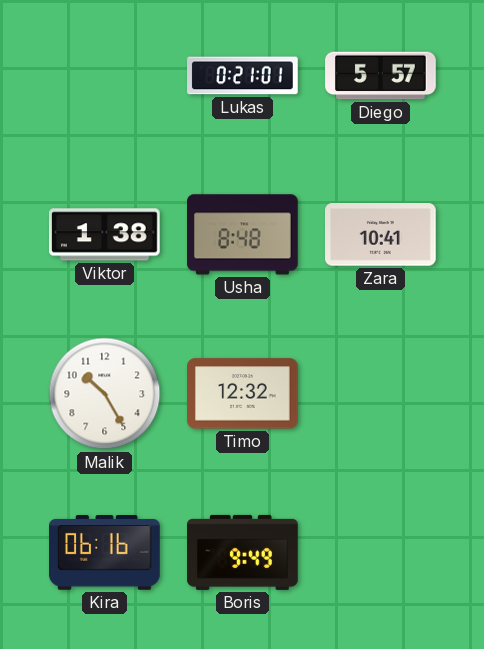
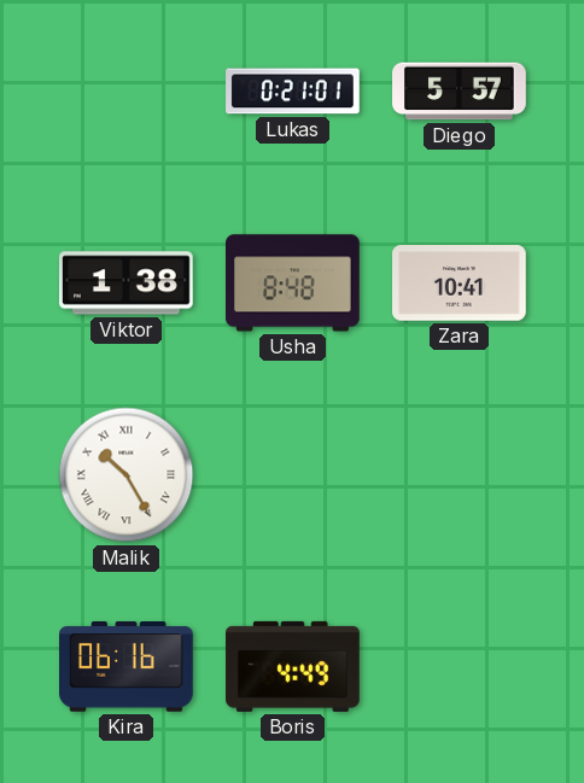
Malik numerals: Arabic -> Roman
Timo: 12:32 -> none
Boris: 9:49 -> 4:49
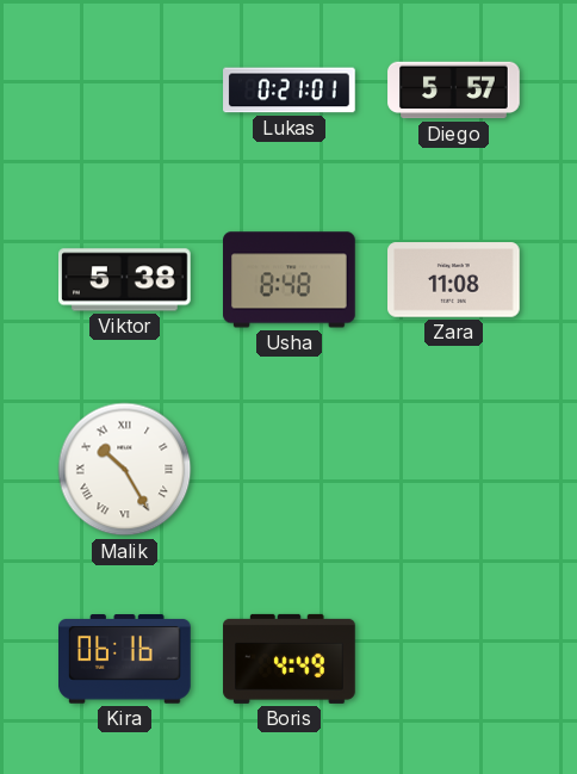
Viktor: 1:38 -> 5:38
Zara: 10:41 -> 11:08
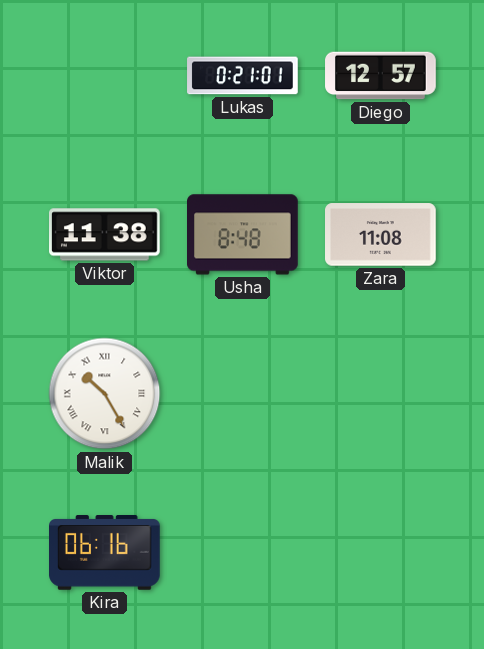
Diego: 5:57 -> 12:57
Viktor: 5:38 -> 11:38
Boris: 4:49 -> none
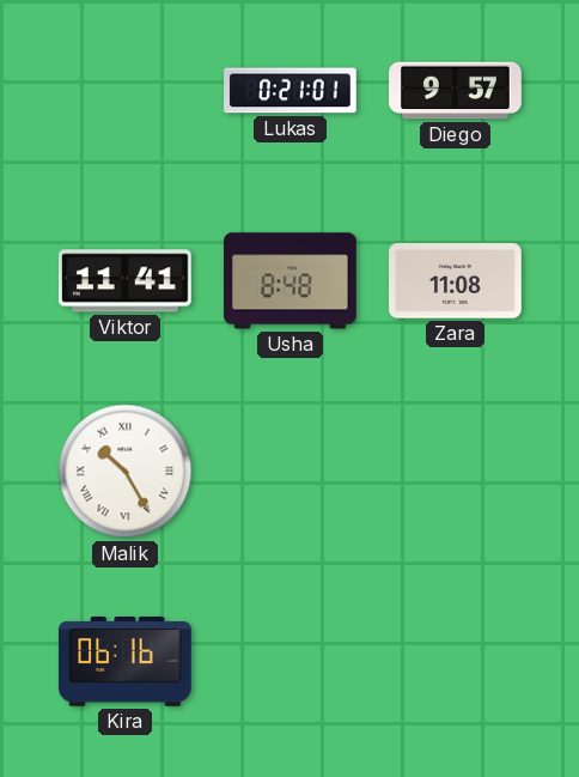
Diego: 12:57 -> 9:57
Viktor: 11:38 -> 11:41
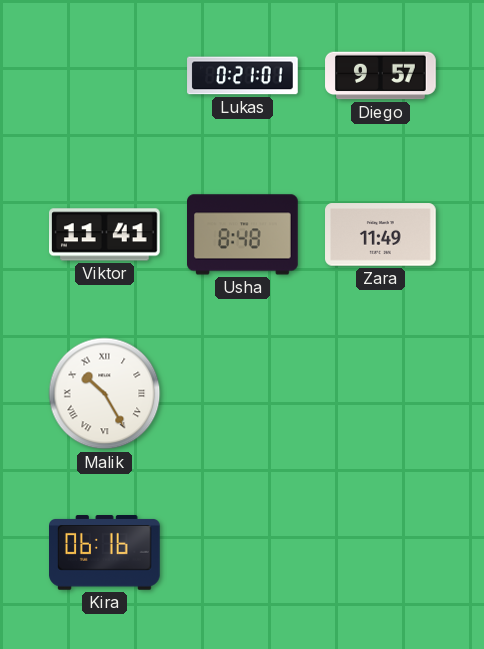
Zara: 11:08 -> 11:49
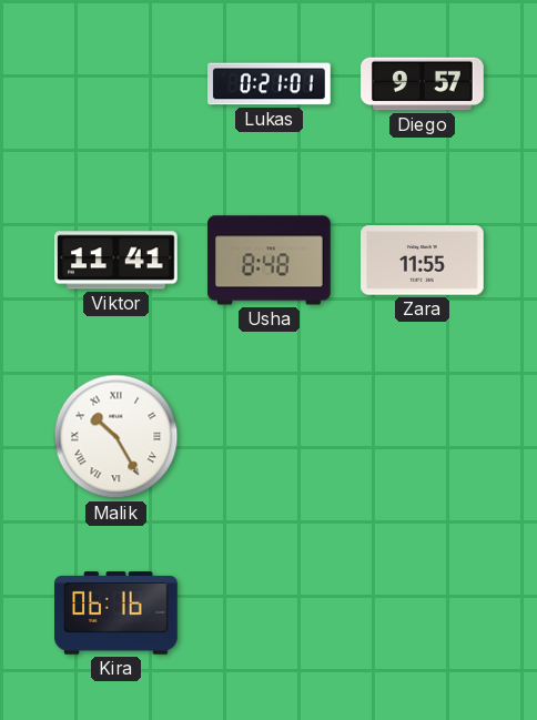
Zara: 11:49 -> 11:55
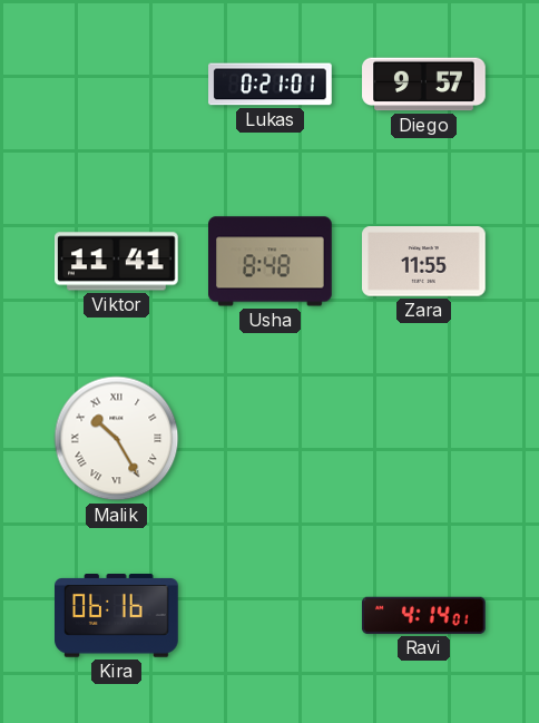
Ravi: none -> 4:14
